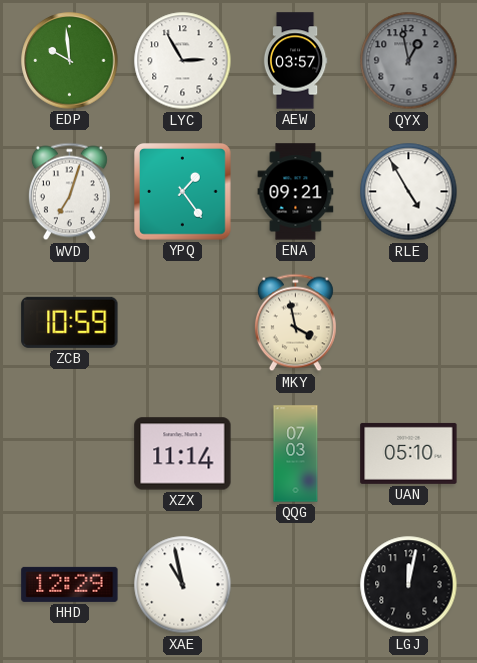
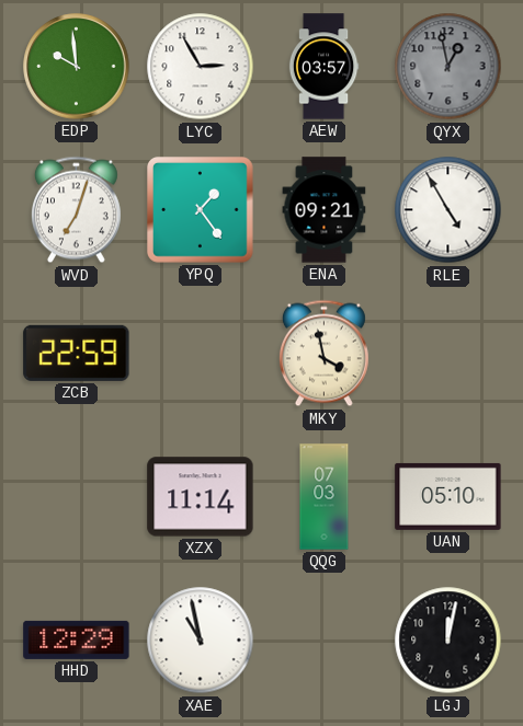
ZCB: 10:59 -> 22:59
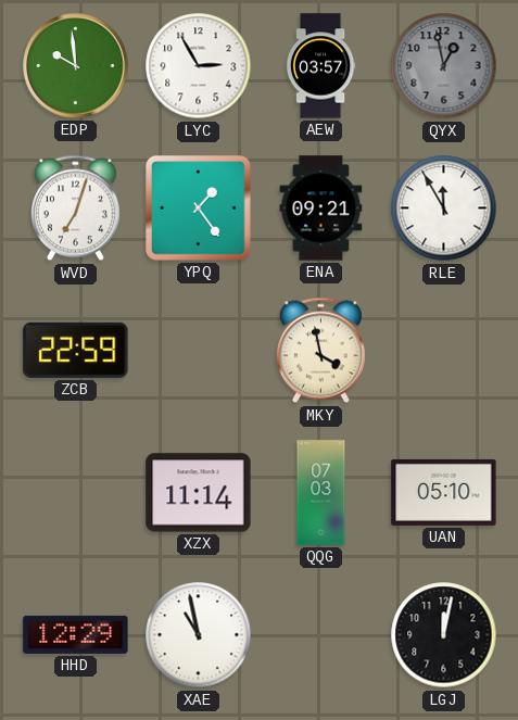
RLE: 4:55 -> 11:55
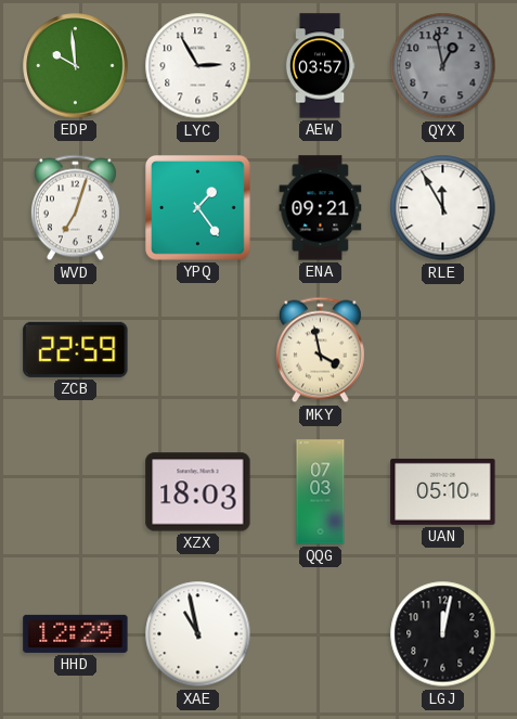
XZX: 11:14 -> 18:03
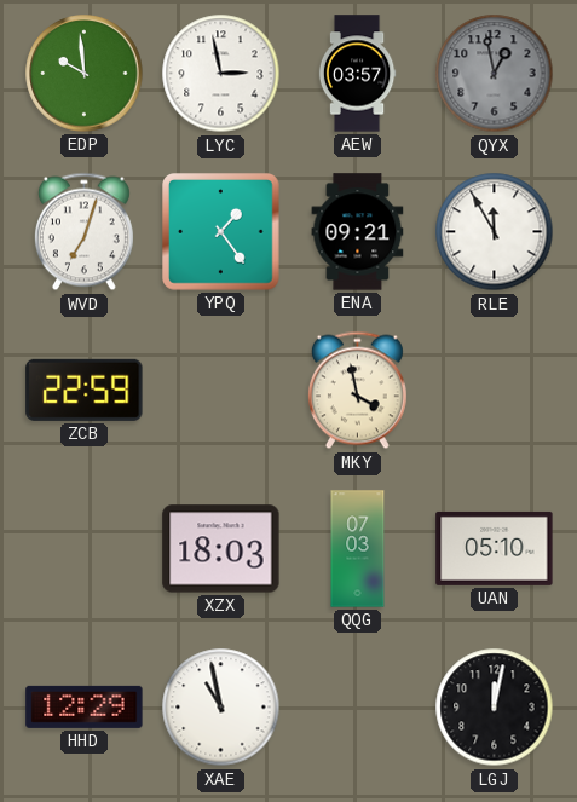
LYC: 2:55 -> 2:58
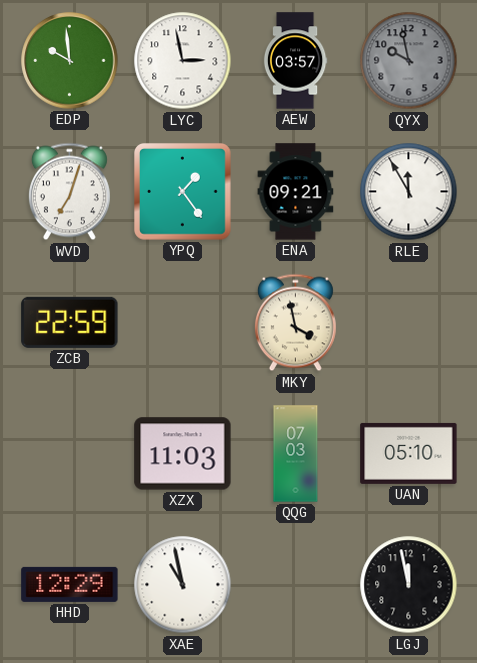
QYX: 12:58 -> 9:58
XZX: 18:03 -> 11:03
LGJ: 12:02 -> 11:58
